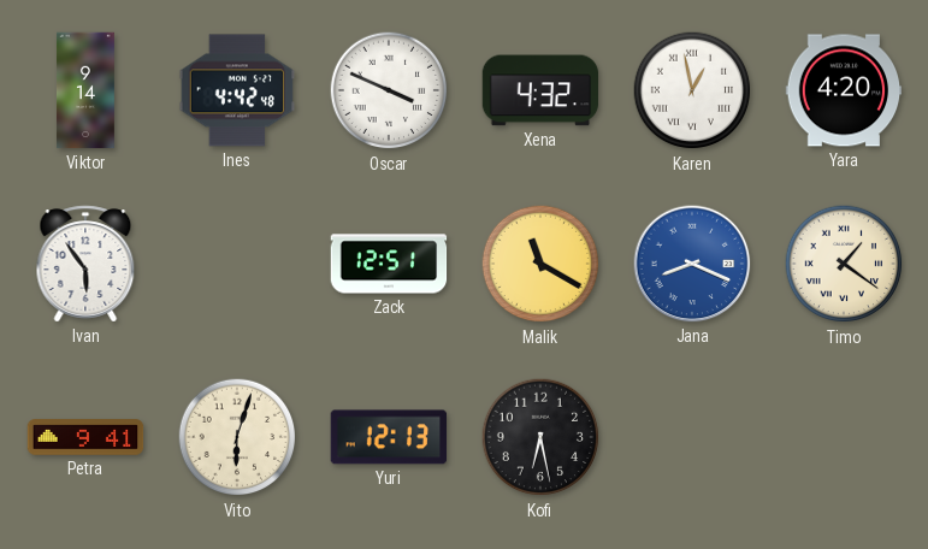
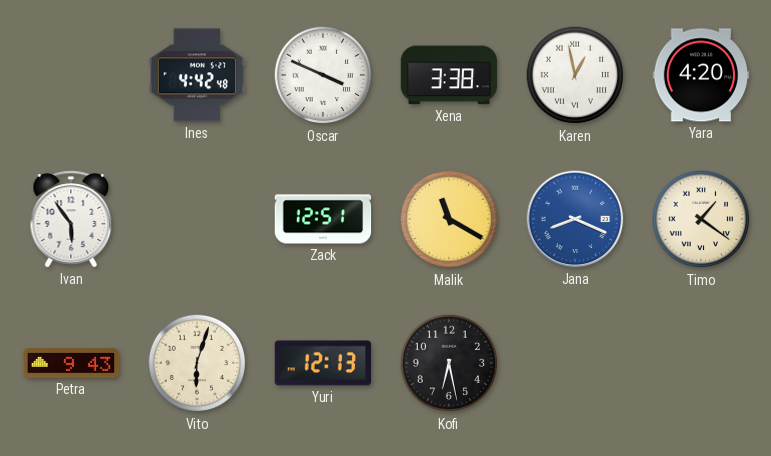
Viktor: 9:14 -> none
Xena: 4:32 -> 3:38
Petra: 9:41 -> 9:43
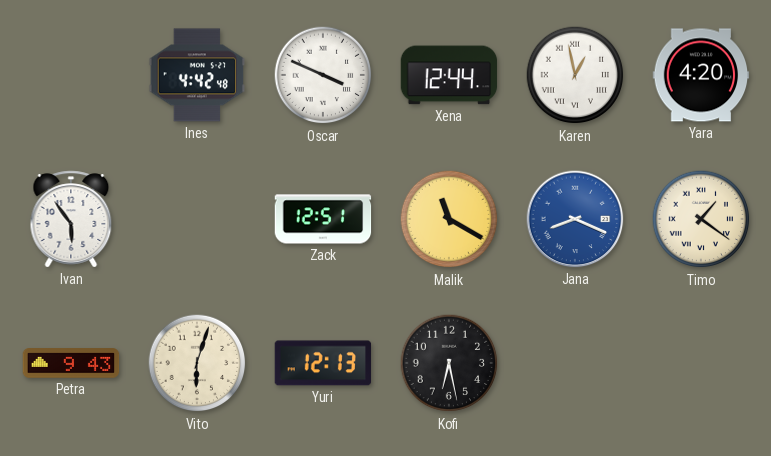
Xena: 3:38 -> 12:44
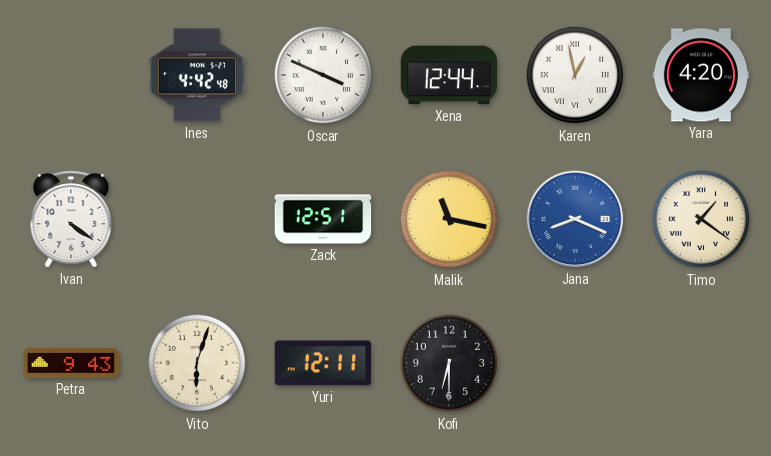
Ivan: 5:54 -> 4:21
Malik: 11:20 -> 11:17
Yuri: 12:13 -> 12:11
Kofi: 6:28 -> 6:30
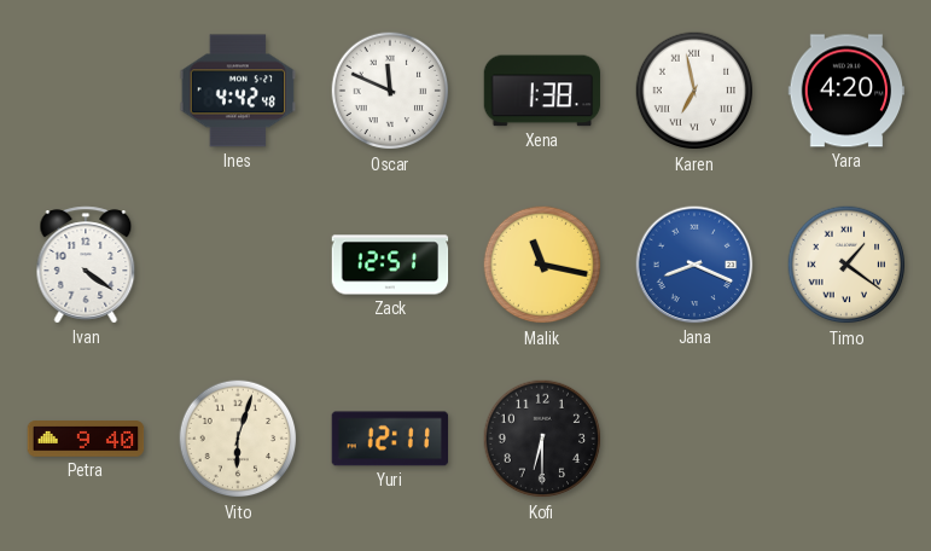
Oscar: 3:49 -> 11:49
Xena: 12:44 -> 1:38
Karen: 12:58 -> 6:58
Petra: 9:43 -> 9:40
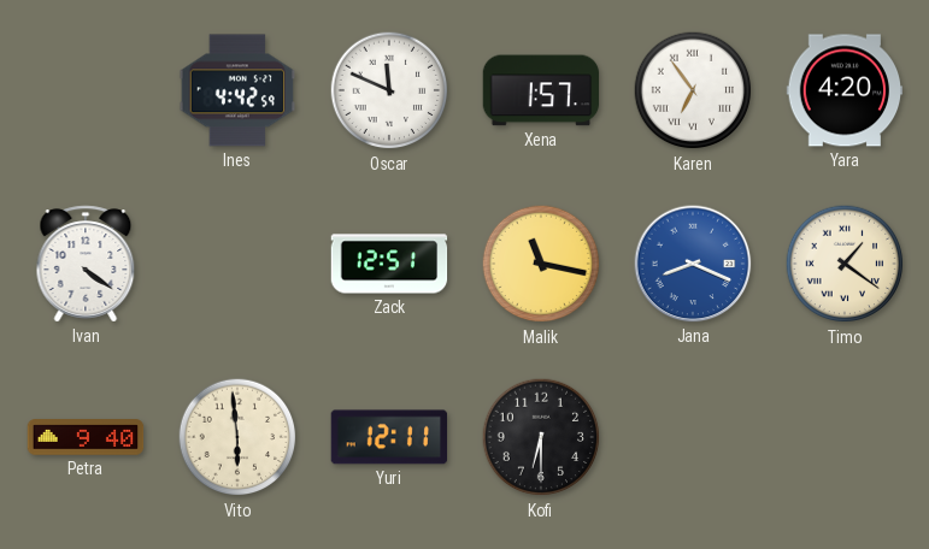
Ines: 4:42:48 -> 4:42:59
Xena: 1:38 -> 1:57
Karen: 6:58 -> 6:54
Vito: 6:03 -> 5:59
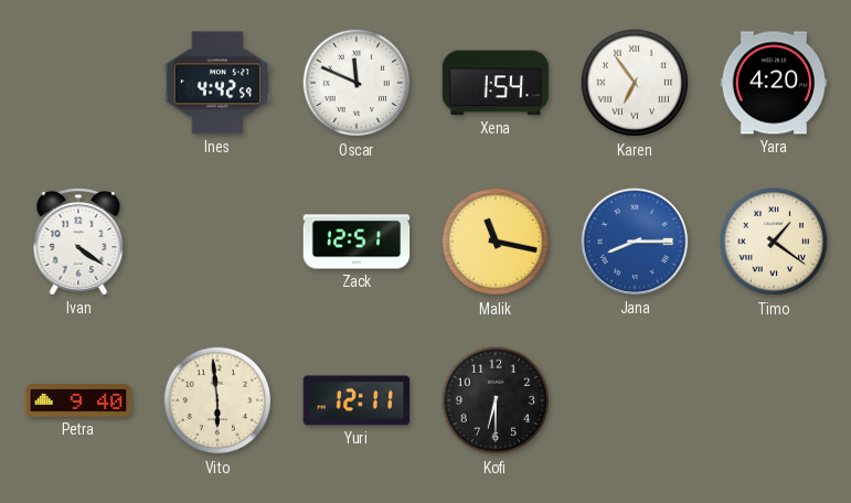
Xena: 1:57 -> 1:54
Jana: 8:19 -> 8:15
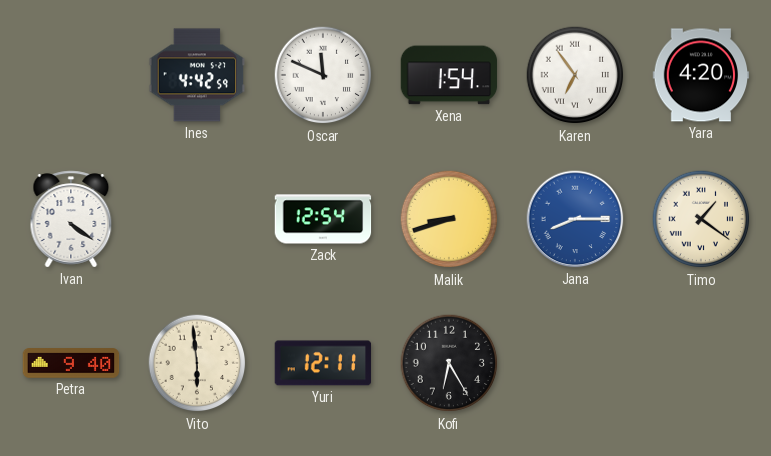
Zack: 12:51 -> 12:54
Malik: 11:17 -> 8:42
Kofi: 6:30 -> 6:25
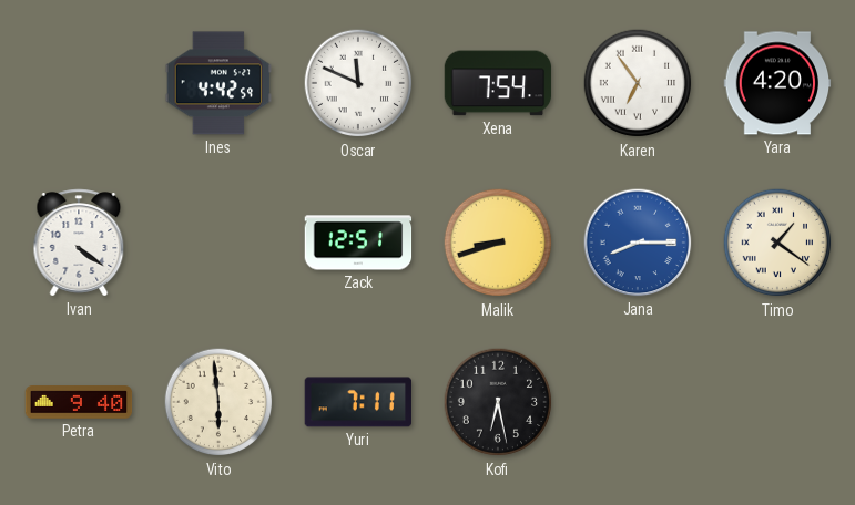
Xena: 1:54 -> 7:54
Zack: 12:54 -> 12:51
Yuri: 12:11 -> 7:11
Kofi: 6:25 -> 6:28
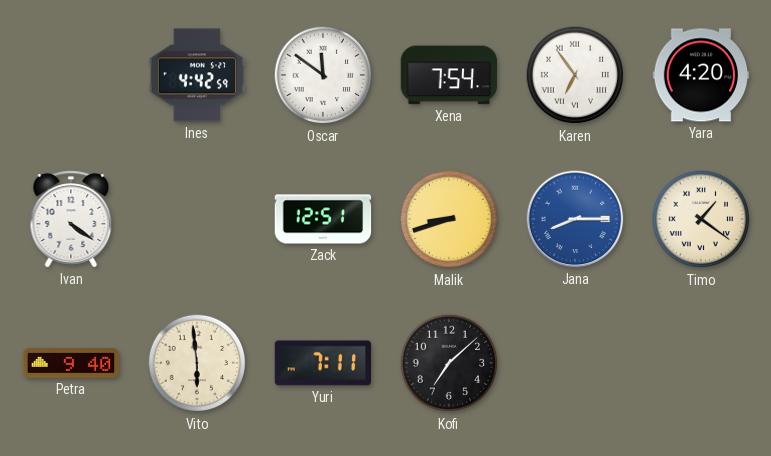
Oscar: 11:49 -> 11:51
Kofi: 6:28 -> 7:08
